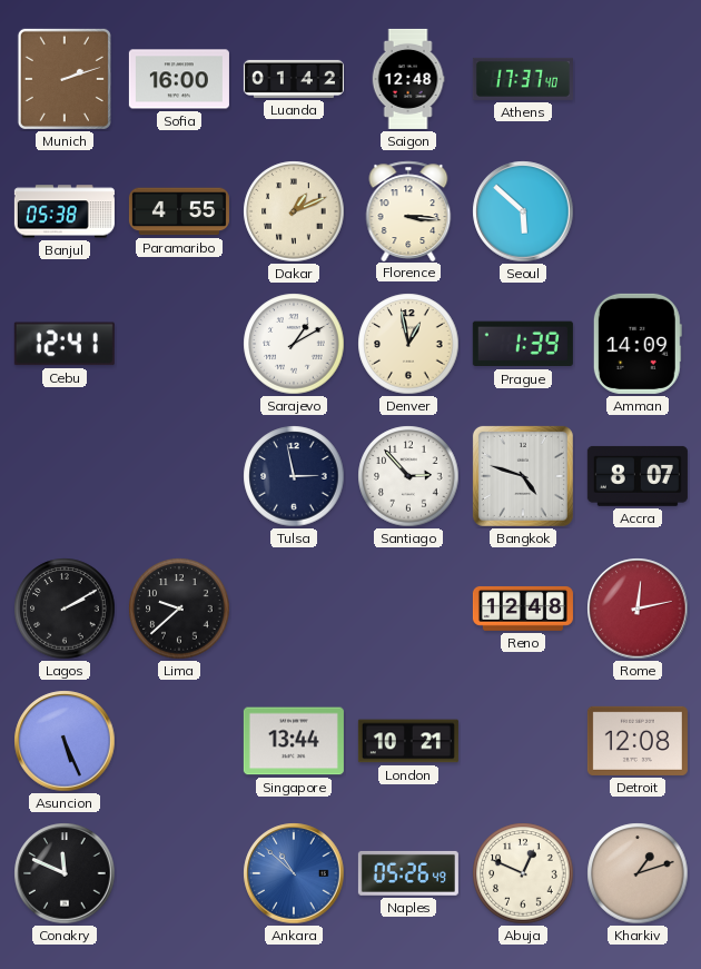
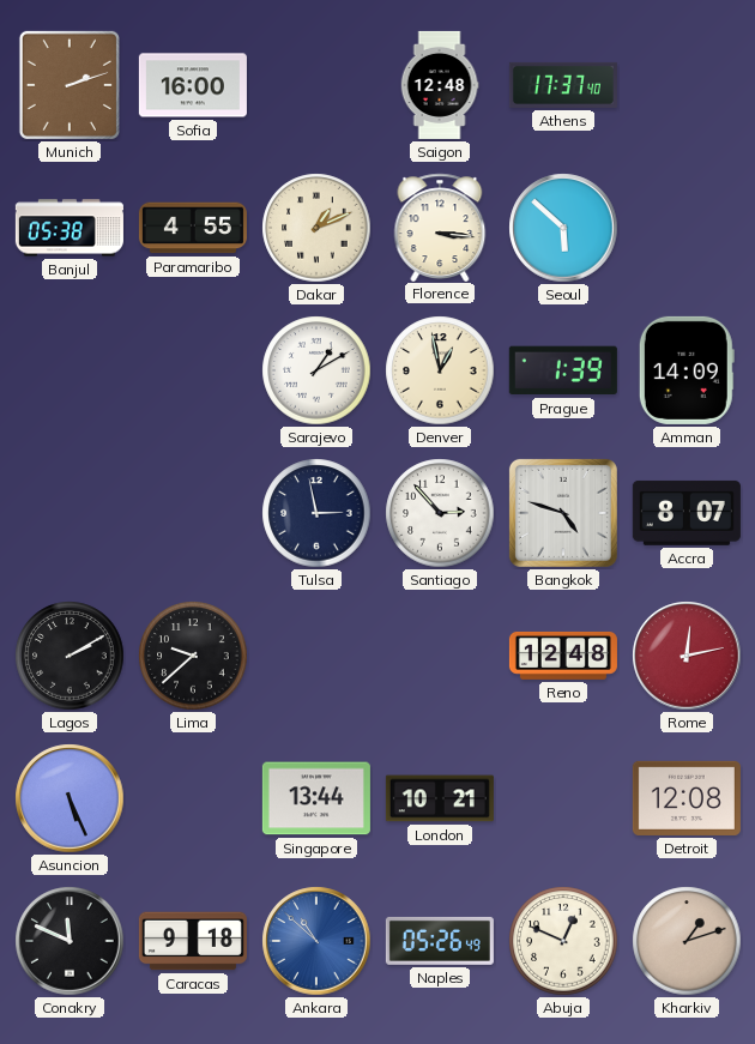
Luanda: 01:42 -> none
Cebu: 12:41 -> none
Caracas: none -> 9:18
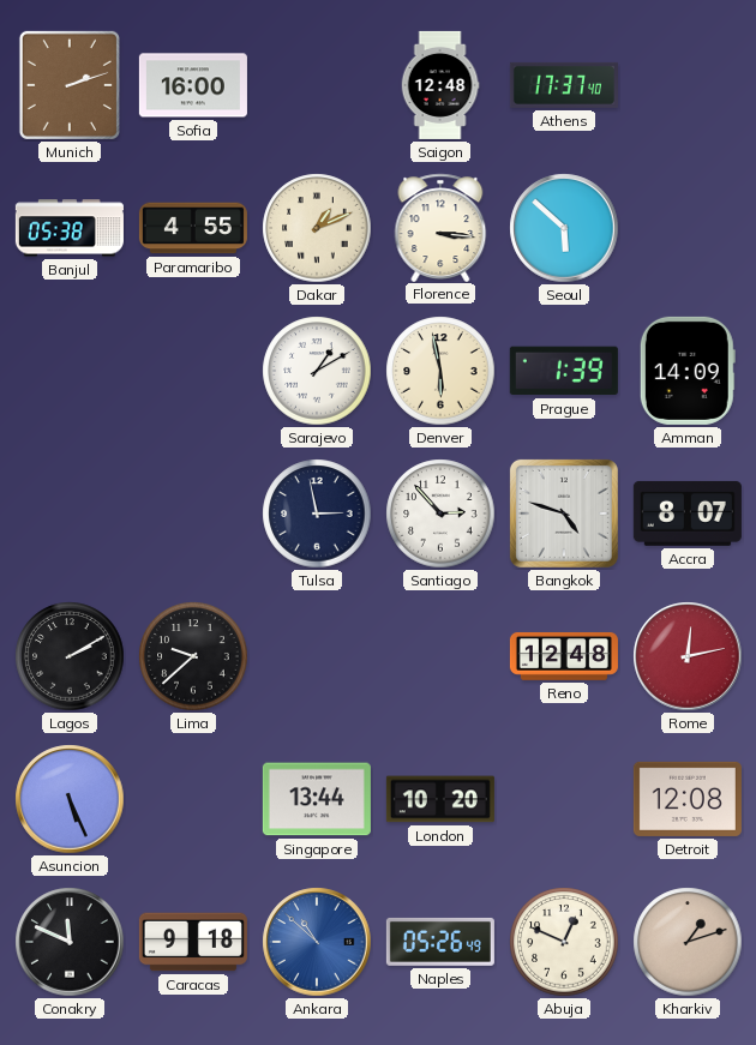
Denver: 12:58 -> 5:58
London: 10:21 -> 10:20
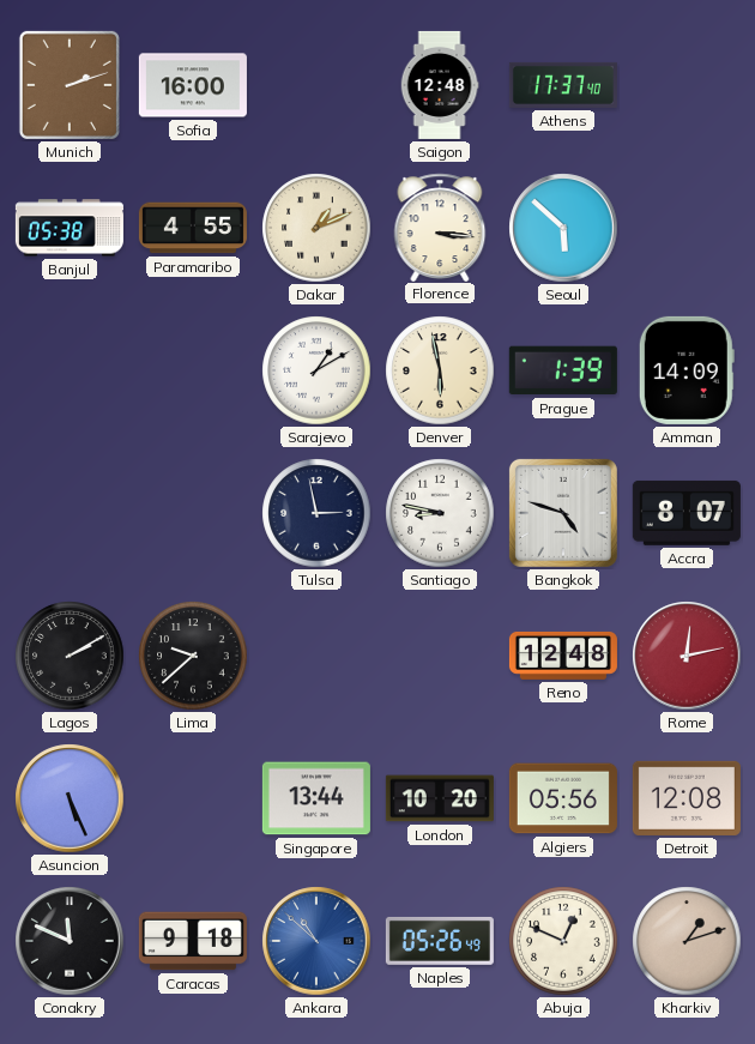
Santiago: 2:53 -> 8:47
Algiers: none -> 05:56
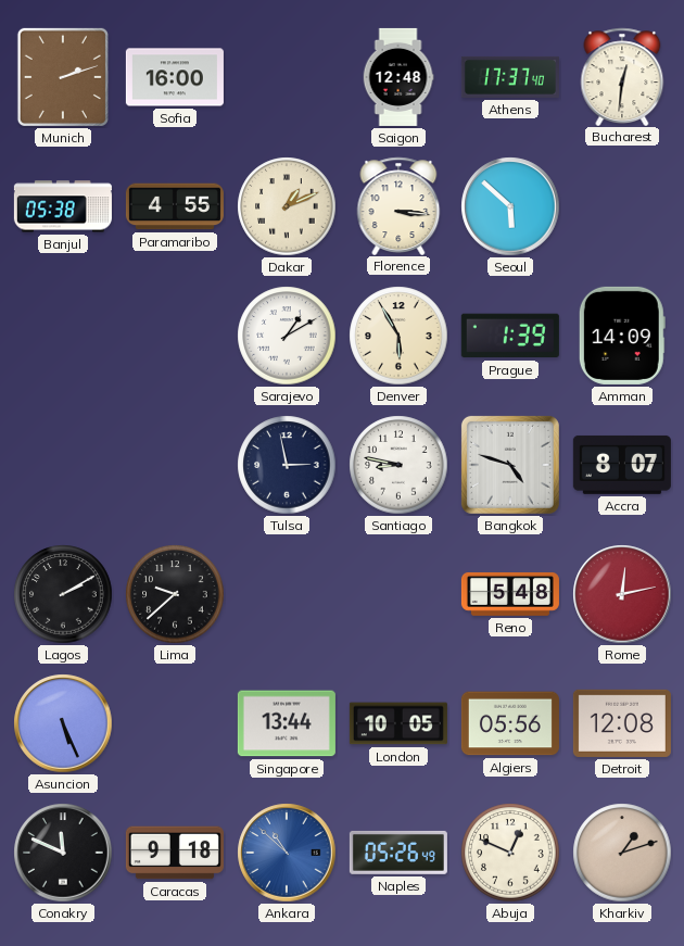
Bucharest: none -> 12:31
Denver: 5:58 -> 5:55
Reno: 12:48 -> 5:48
London: 10:20 -> 10:05
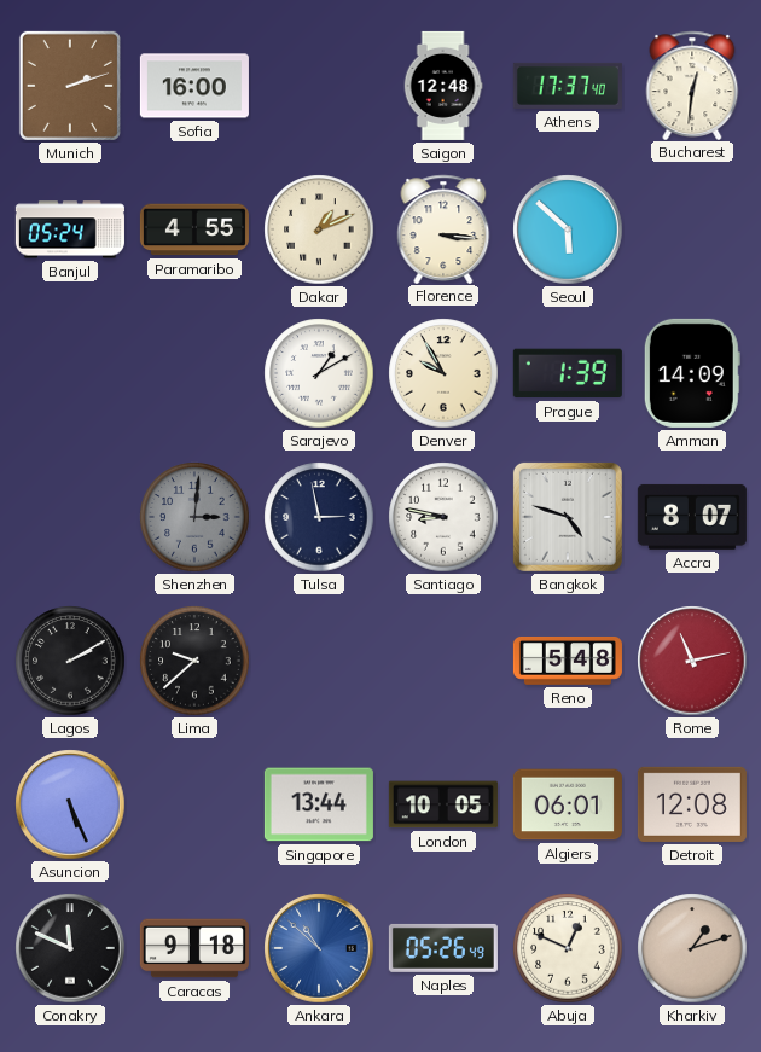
Banjul: 05:38 -> 05:24
Denver: 5:55 -> 9:55
Shenzhen: none -> 3:01
Rome: 12:13 -> 11:13
Algiers: 05:56 -> 06:01
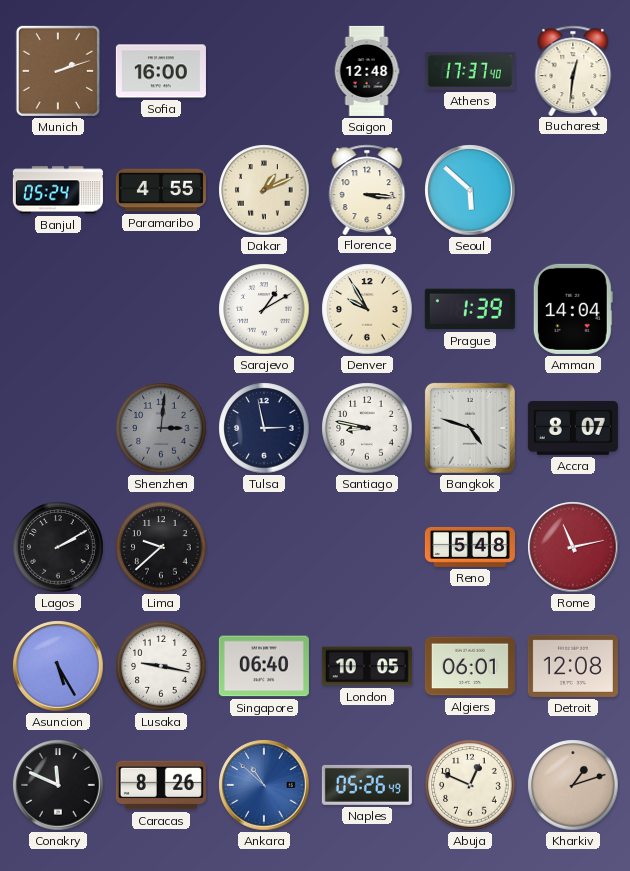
Amman: 14:09 -> 14:04
Asuncion: 5:26 -> 5:25
Lusaka: none -> 9:17
Singapore: 13:44 -> 06:40
Caracas: 9:18 -> 8:26
